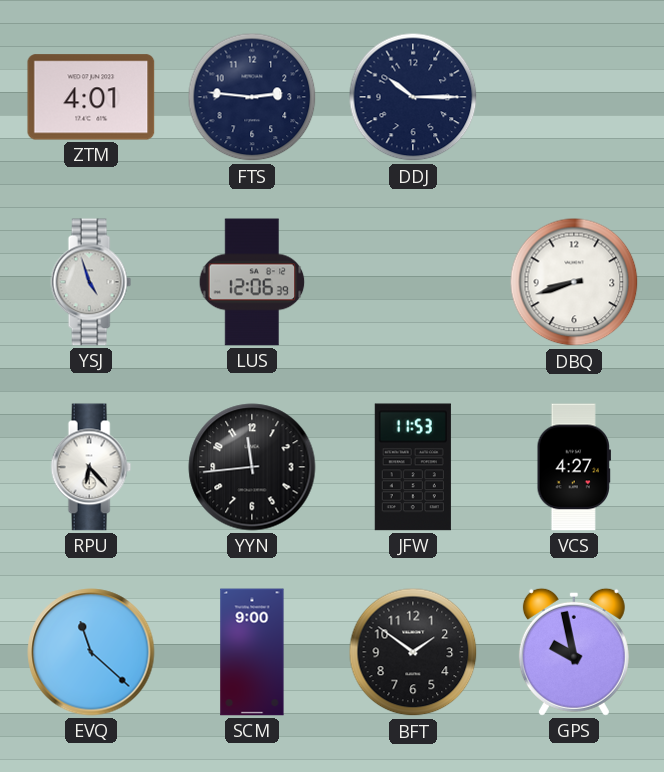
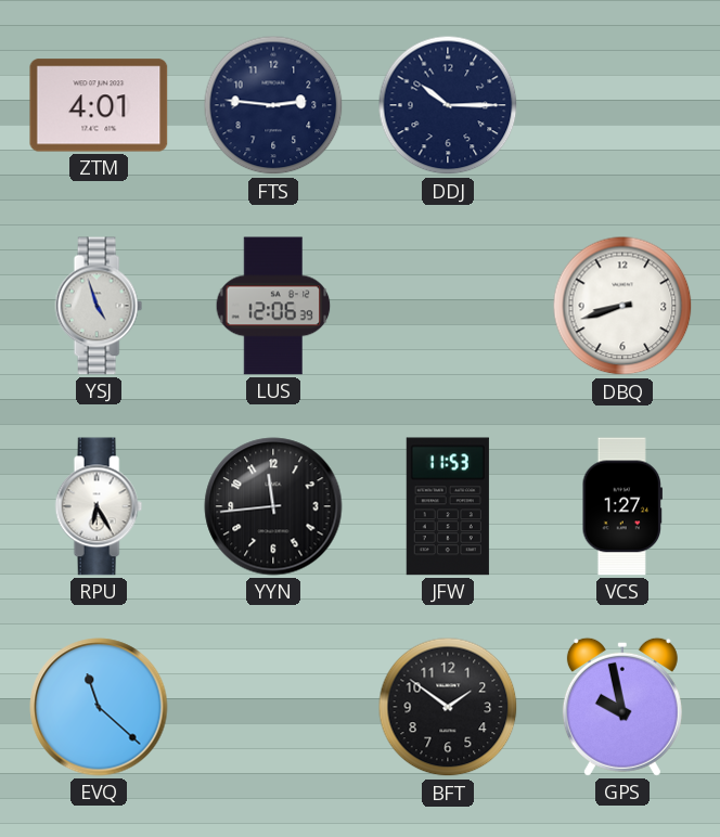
RPU: 6:23 -> 6:25
VCS: 4:27 -> 1:27
SCM: 9:00 -> none
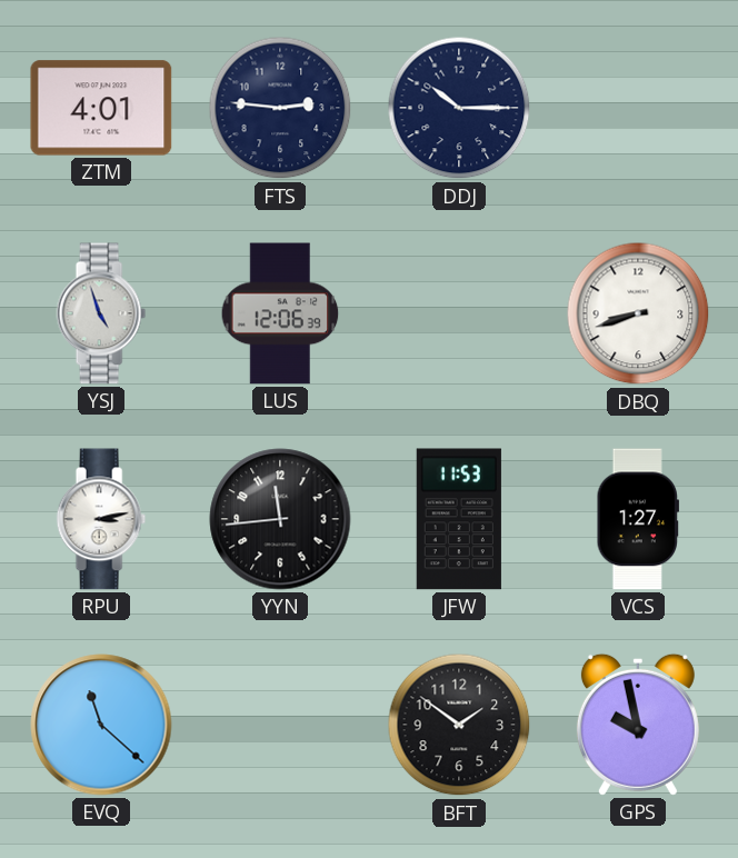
RPU: 6:25 -> 3:13
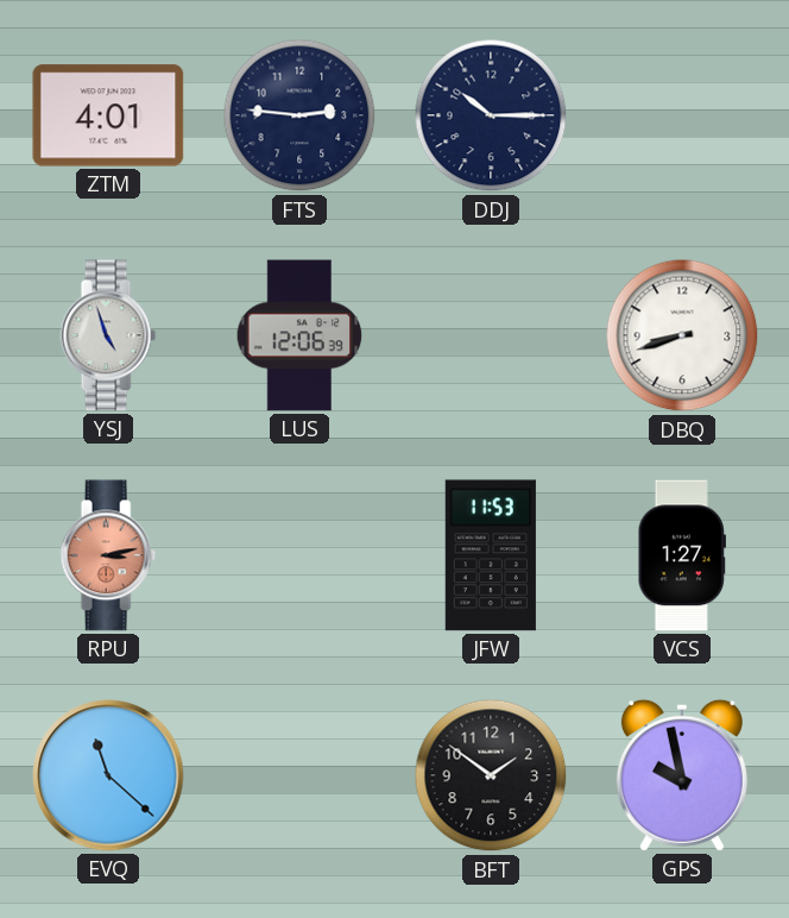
RPU dial: white -> salmon
YYN: 11:44 -> none
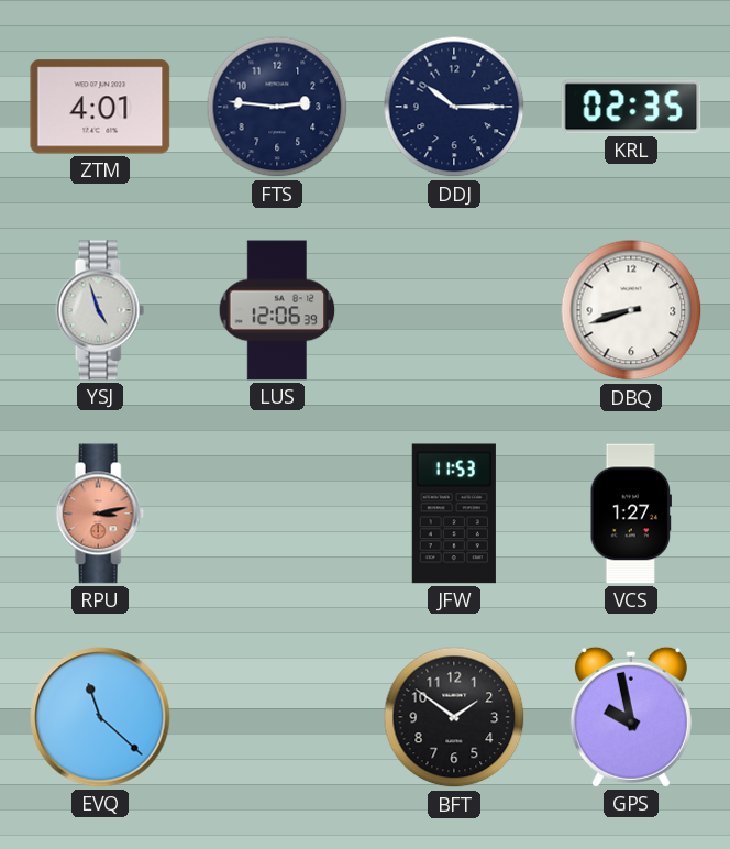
KRL: none -> 02:35
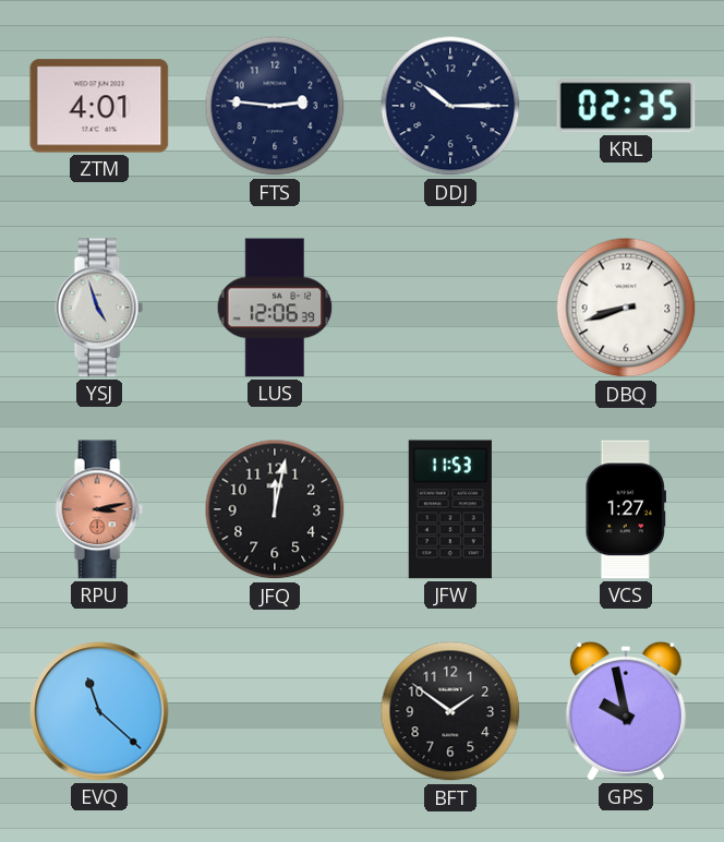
JFQ: none -> 12:02
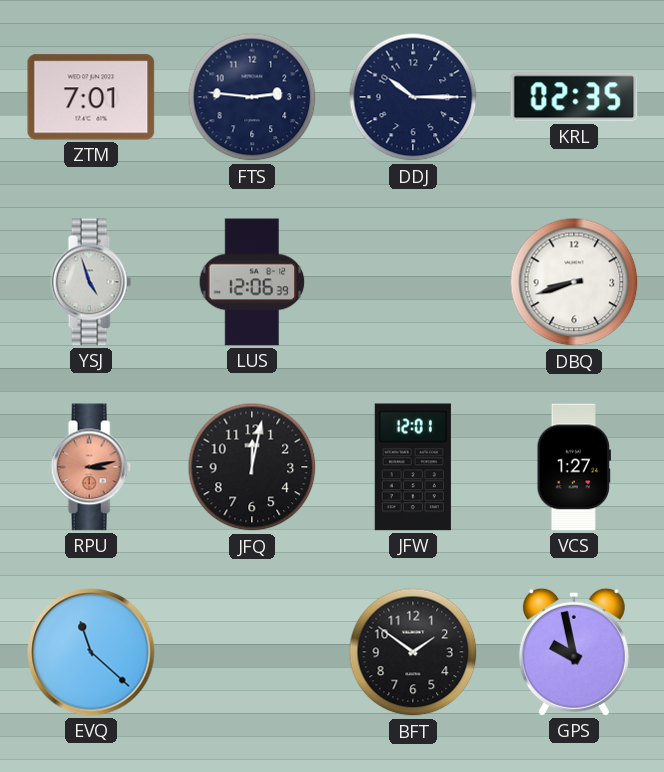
ZTM: 4:01 -> 7:01
JFW: 11:53 -> 12:01
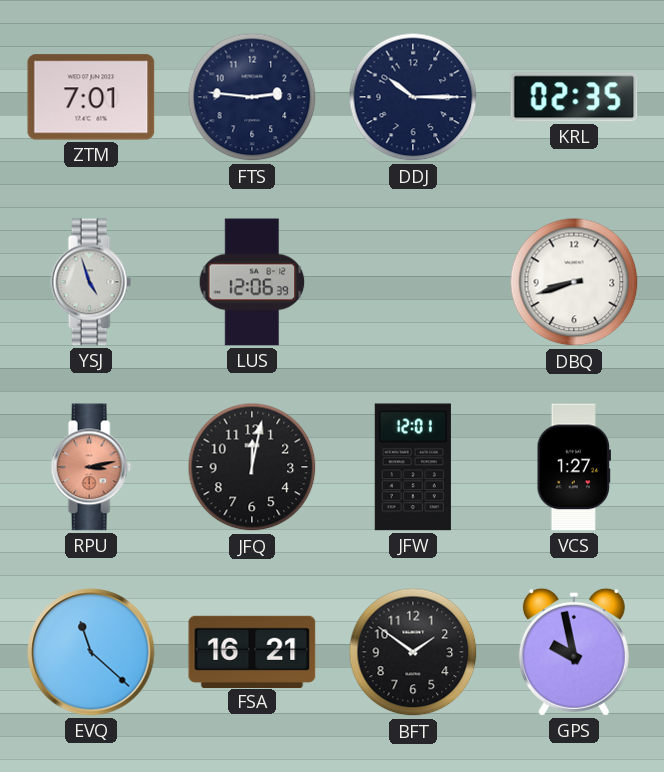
FSA: none -> 16:21
